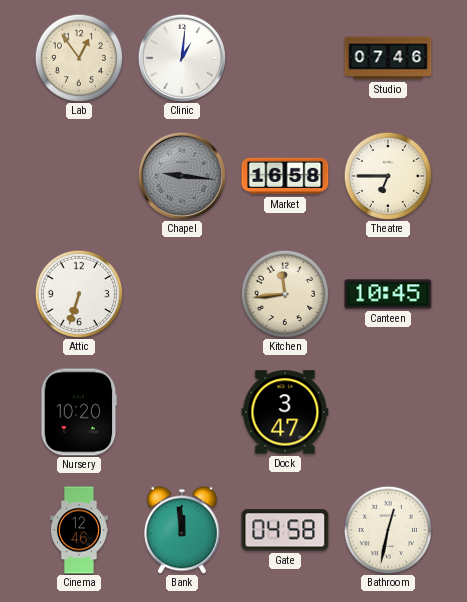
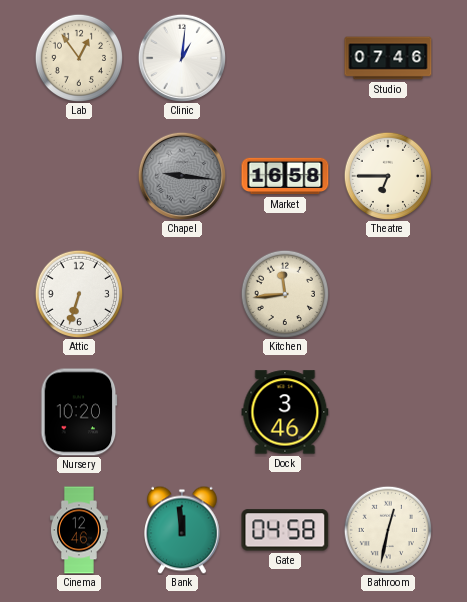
Canteen: 10:45 -> none
Dock: 3:47 -> 3:46
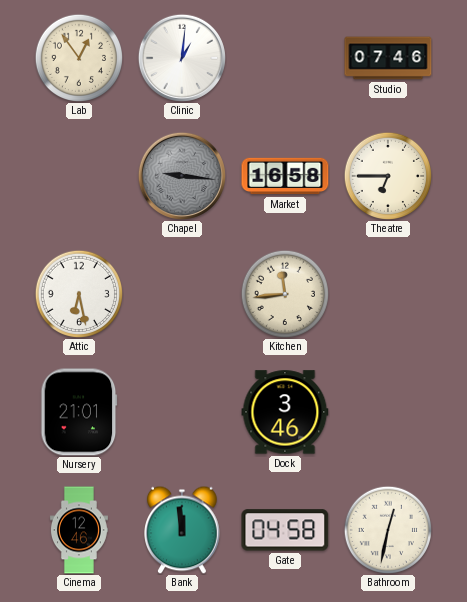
Attic: 6:33 -> 6:28
Nursery: 10:20 -> 21:01
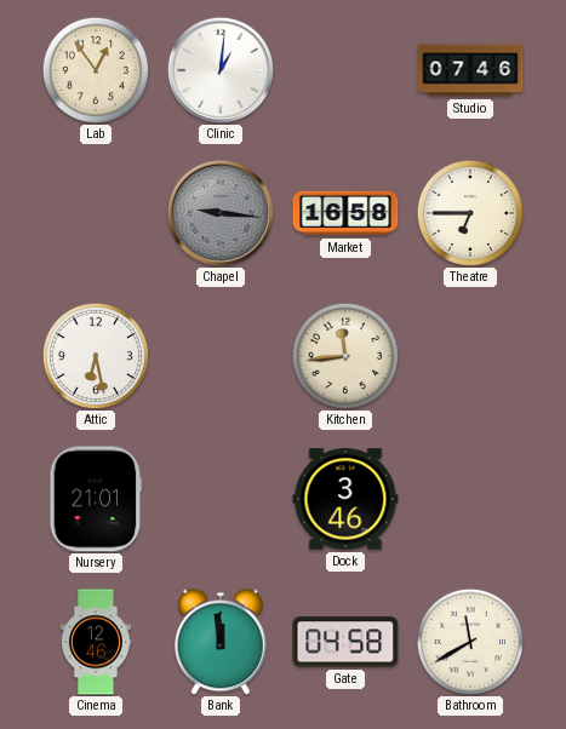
Bathroom: 12:32 -> 11:40
